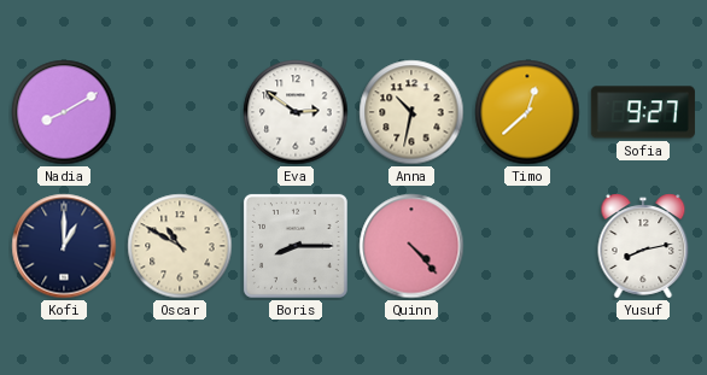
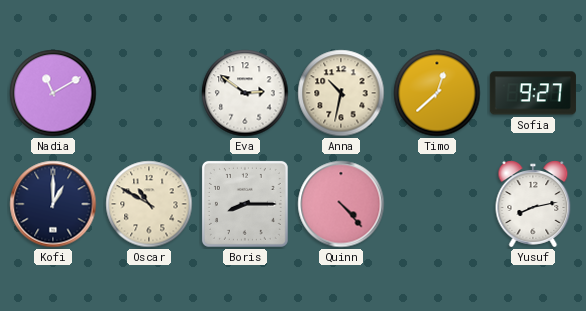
Nadia: 8:10 -> 11:10
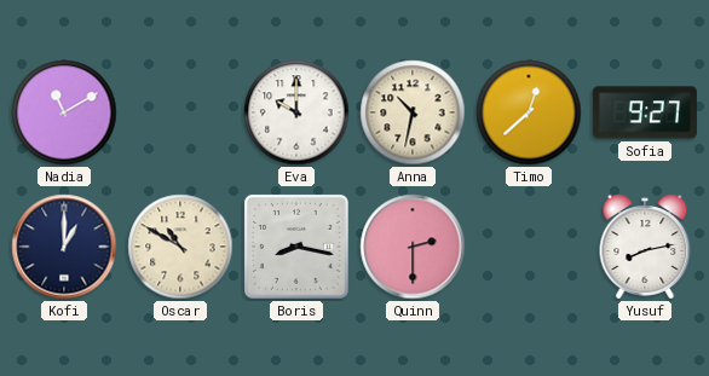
Eva: 2:51 -> 10:00
Boris: 8:15 -> 8:17
Quinn: 4:23 -> 2:30
